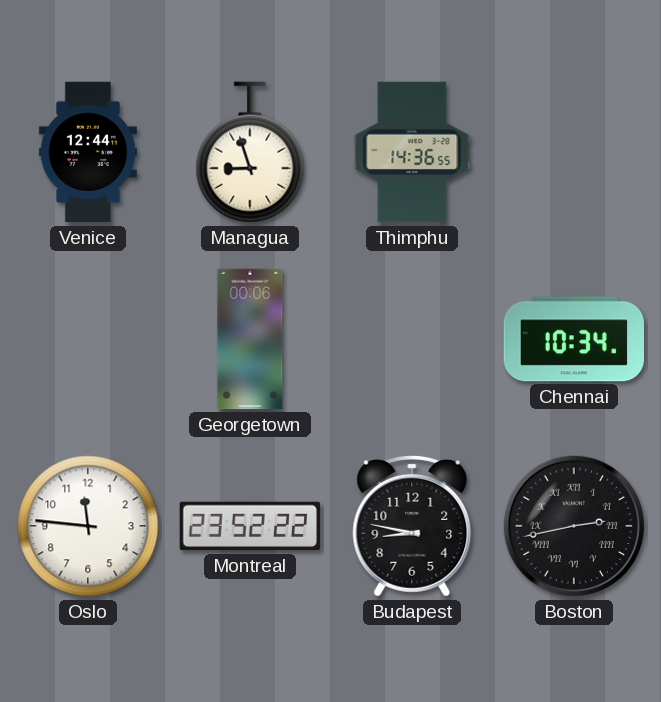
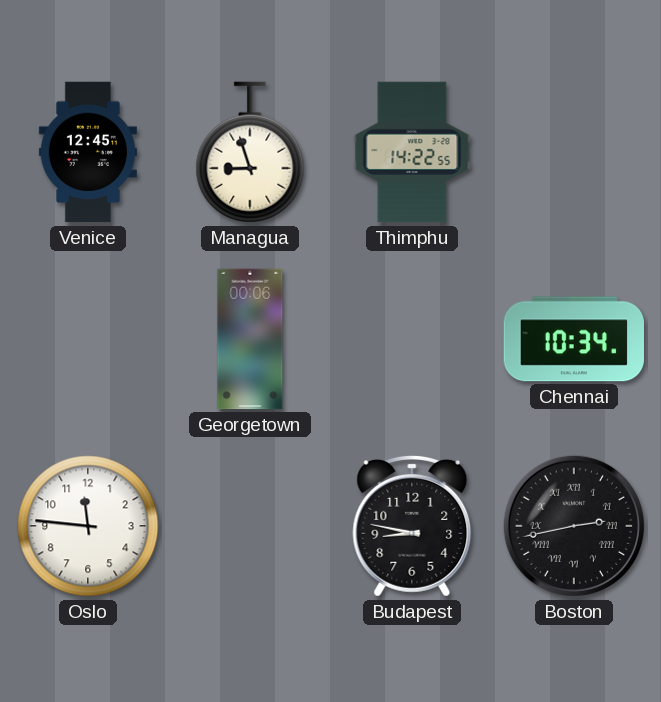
Venice: 12:44 -> 12:45
Thimphu: 14:36 -> 14:22
Montreal: 23:52 -> none
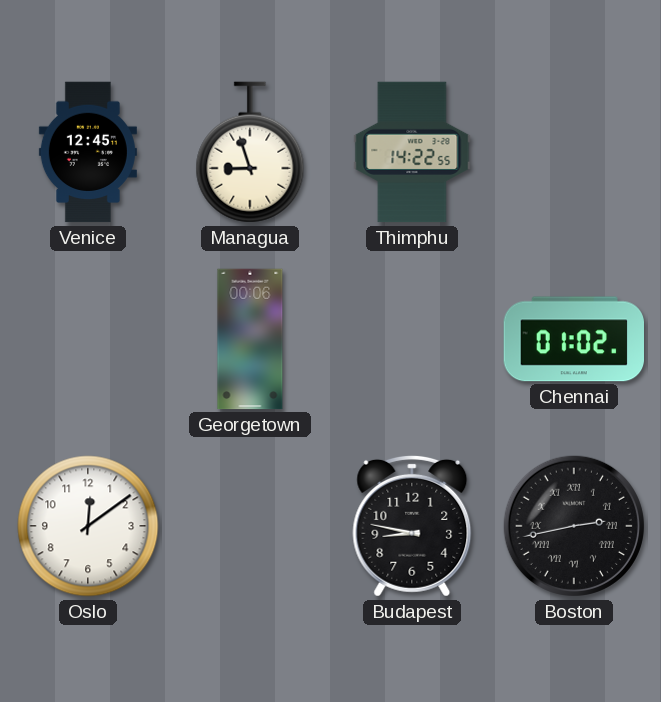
Chennai: 10:34 -> 01:02
Oslo: 11:46 -> 12:09
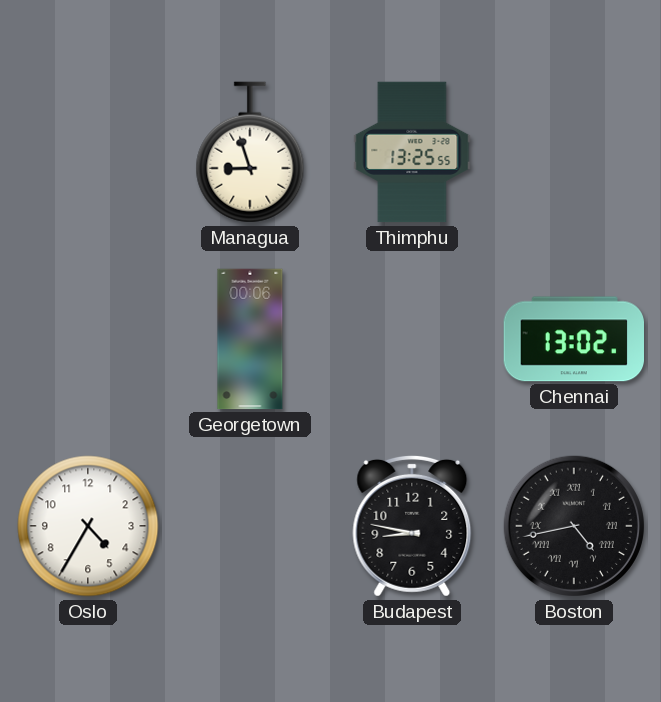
Venice: 12:45 -> none
Thimphu: 14:22 -> 13:25
Chennai: 01:02 -> 13:02
Oslo: 12:09 -> 4:35
Boston: 2:43 -> 4:43
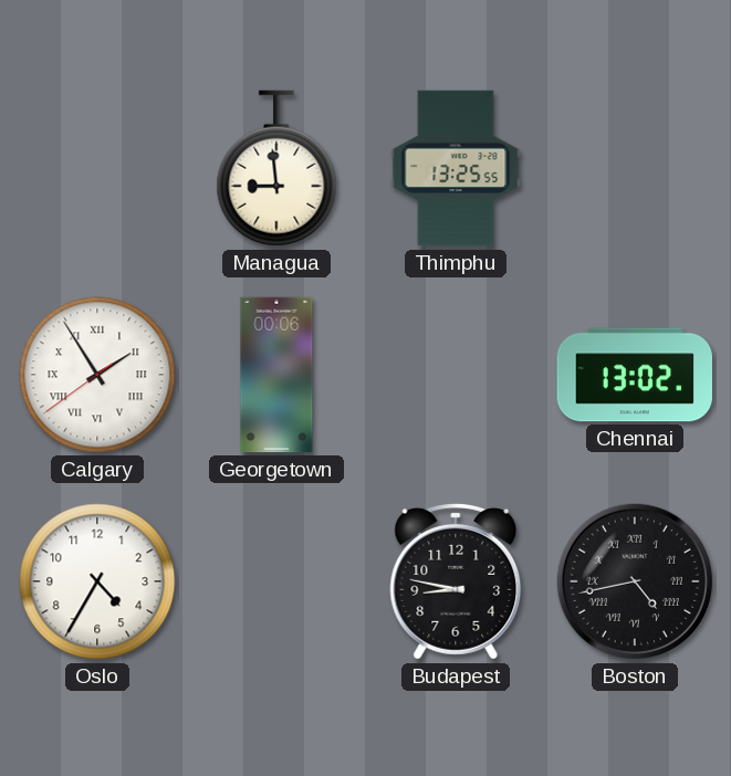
Managua: 8:57 -> 8:59
Calgary: none -> 1:54
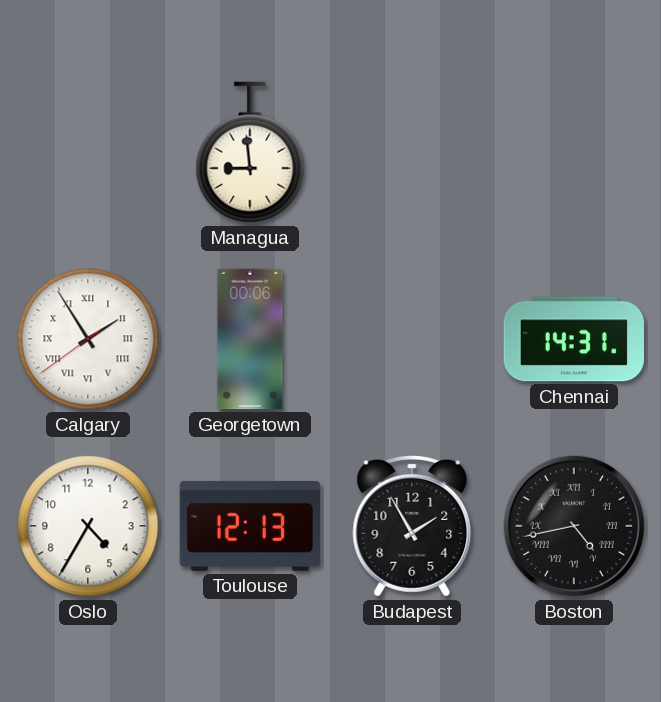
Thimphu: 13:25 -> none
Chennai: 13:02 -> 14:31
Toulouse: none -> 12:13
Budapest: 8:47 -> 1:55
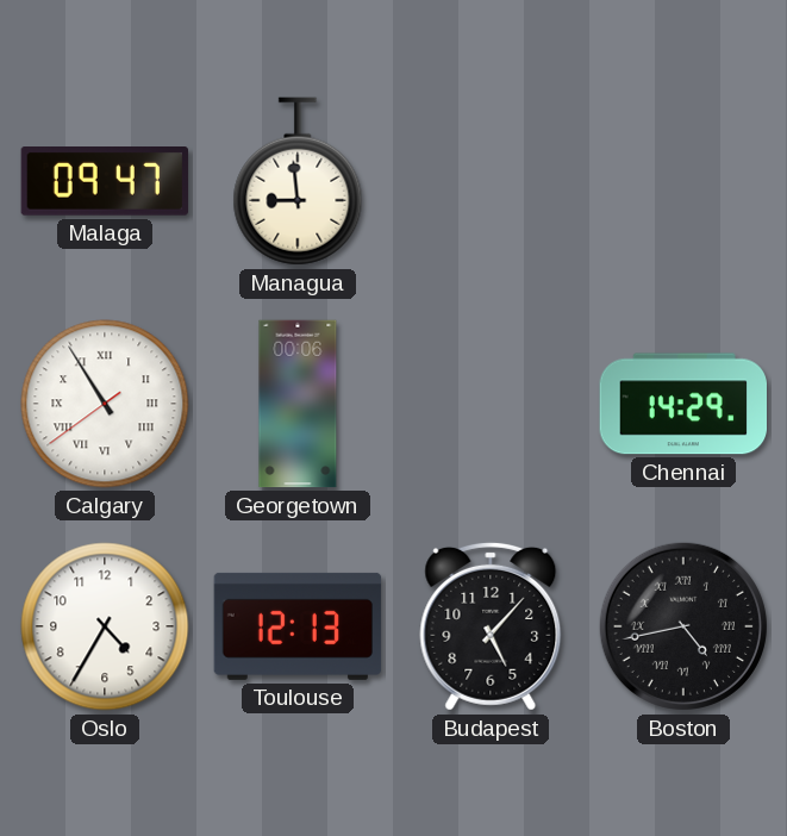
Malaga: none -> 09:47
Calgary: 1:54 -> 10:54
Chennai: 14:31 -> 14:29
Budapest: 1:55 -> 5:07
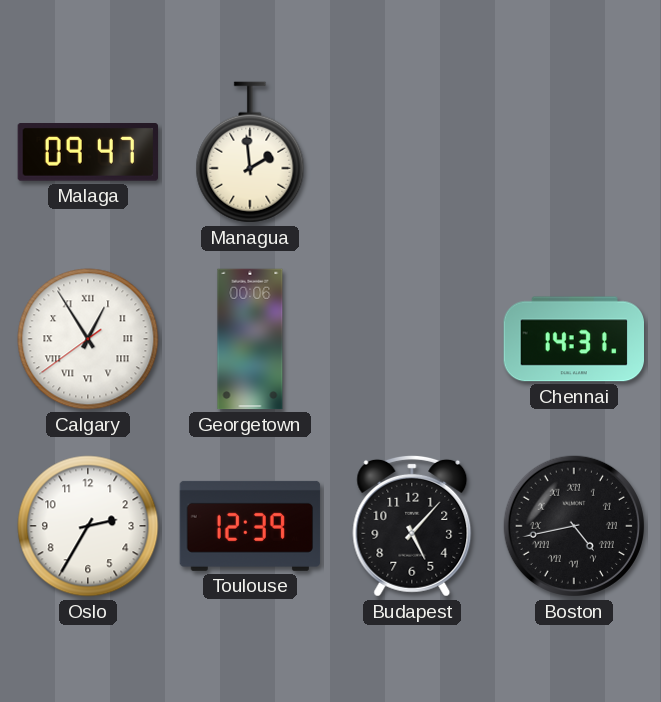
Managua: 8:59 -> 1:59
Calgary: 10:54 -> 12:54
Chennai: 14:29 -> 14:31
Oslo: 4:35 -> 2:35
Toulouse: 12:13 -> 12:39
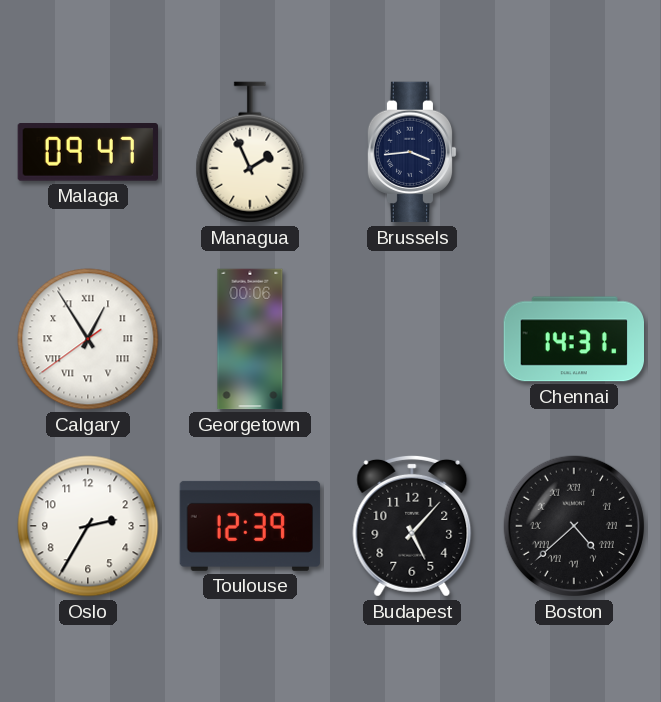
Managua: 1:59 -> 1:56
Brussels: none -> 3:44
Boston: 4:43 -> 4:38
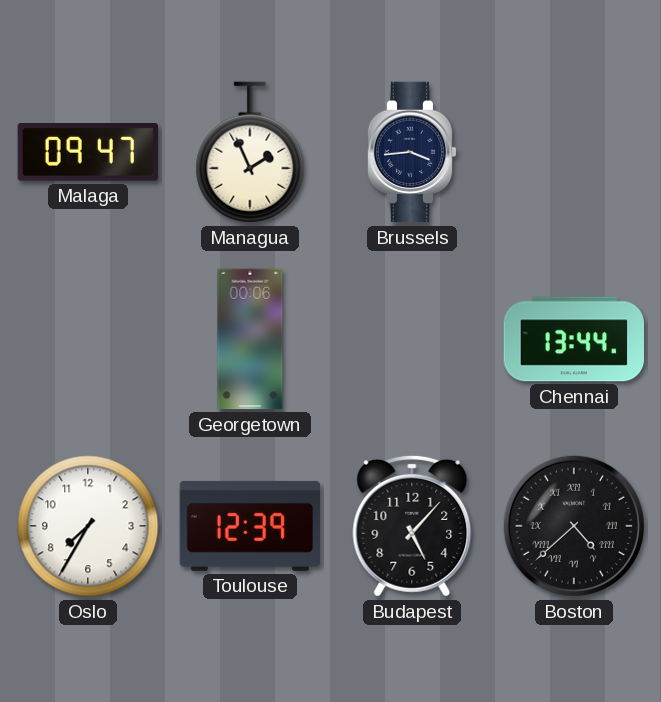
Calgary: 12:54 -> none
Chennai: 14:31 -> 13:44
Oslo: 2:35 -> 7:35
